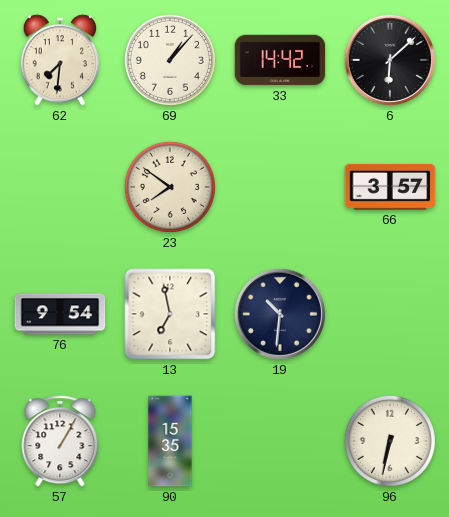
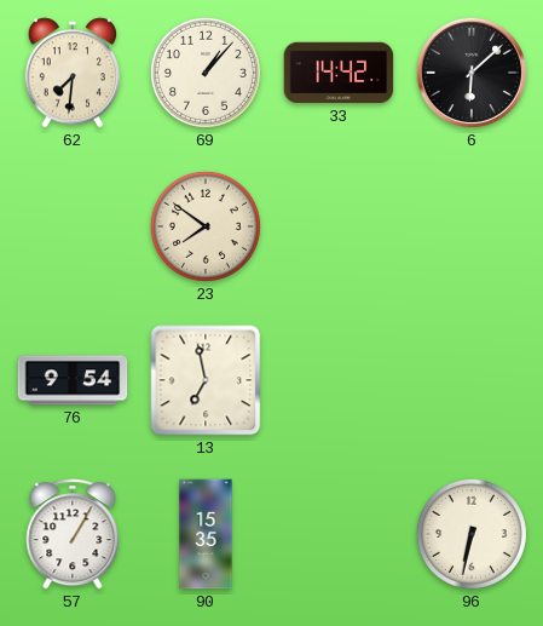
66: 3:57 -> none
19: 10:31 -> none
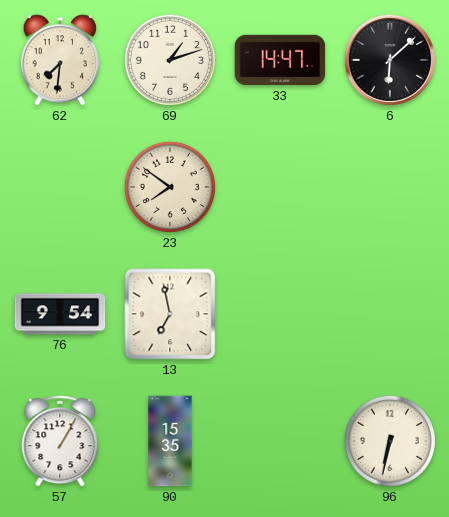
69: 1:07 -> 1:12
33: 14:42 -> 14:47
